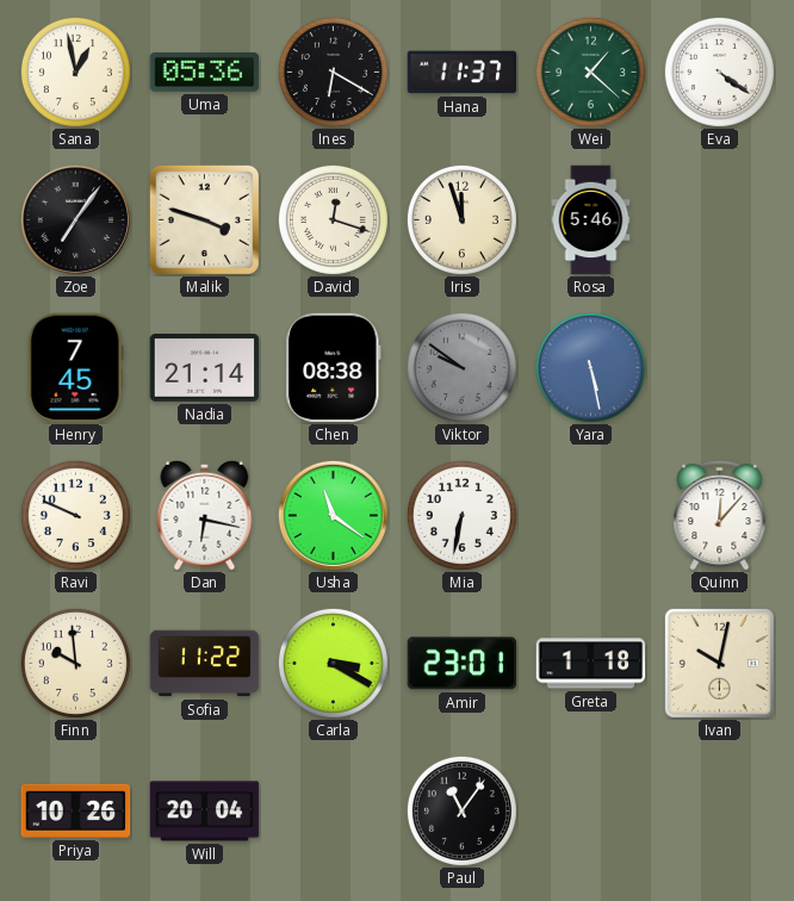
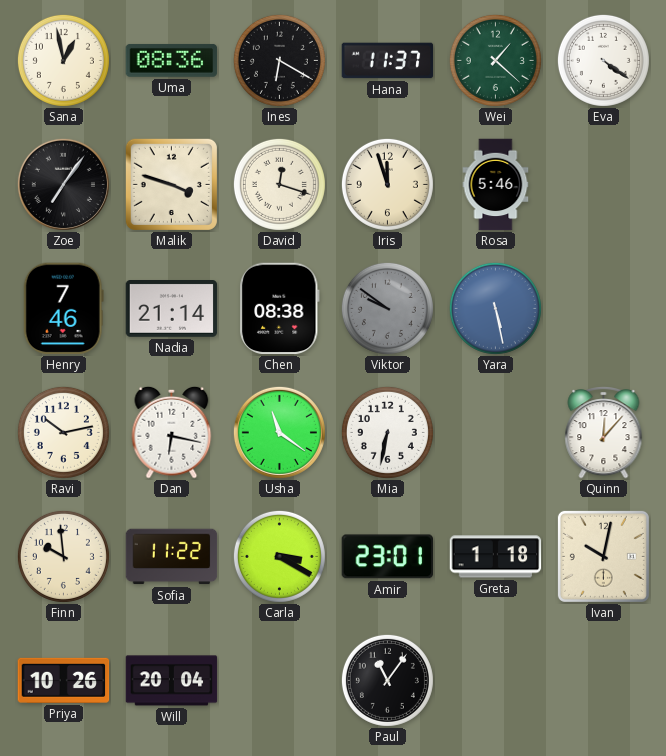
Uma: 05:36 -> 08:36
Henry: 7:45 -> 7:46
Ravi: 9:49 -> 10:13
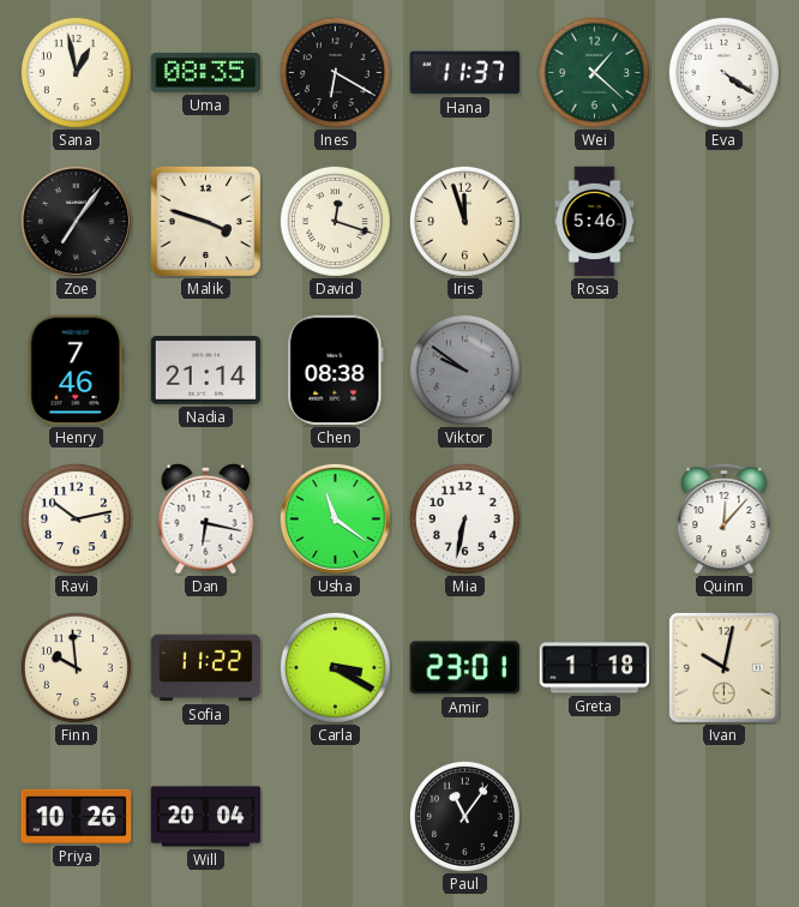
Uma: 08:36 -> 08:35
Yara: 5:28 -> none
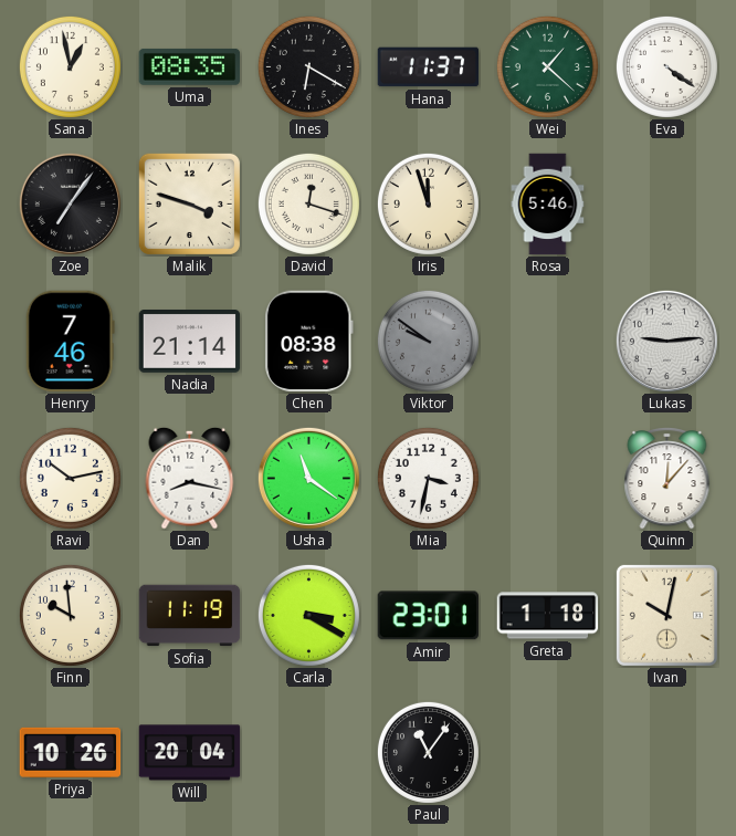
Lukas: none -> 9:14
Dan: 6:17 -> 8:17
Mia: 6:32 -> 3:32
Sofia: 11:22 -> 11:19
